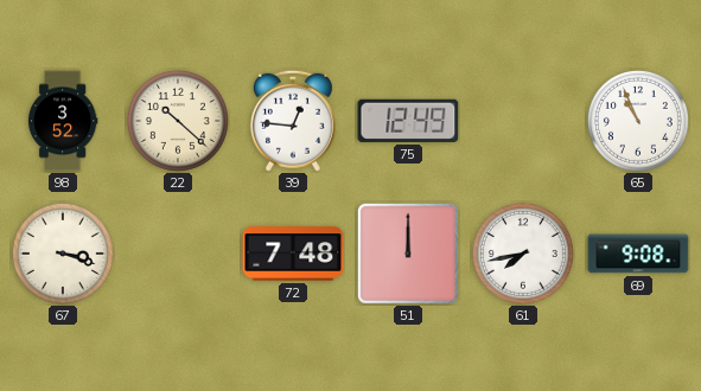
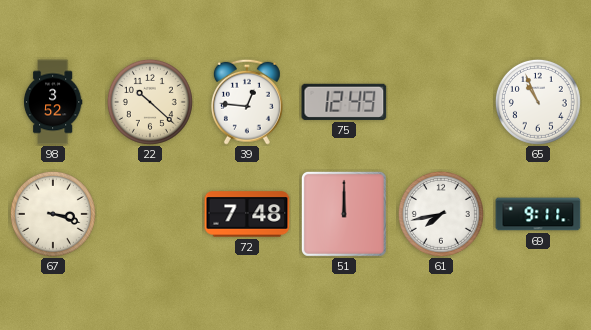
69: 9:08 -> 9:11
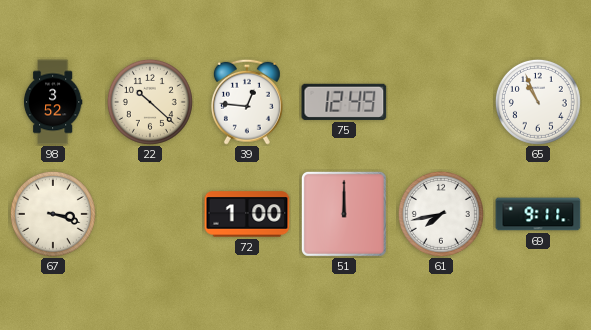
72: 7:48 -> 1:00
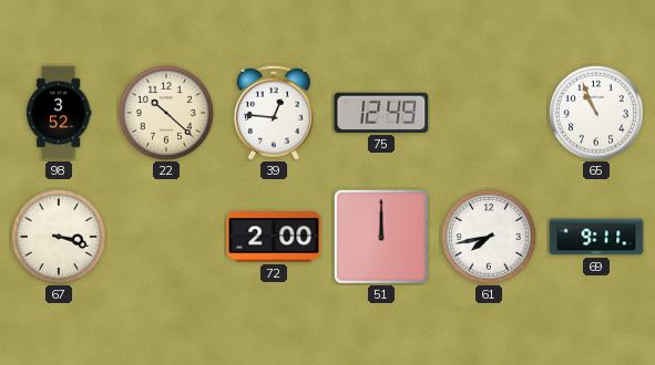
72: 1:00 -> 2:00
